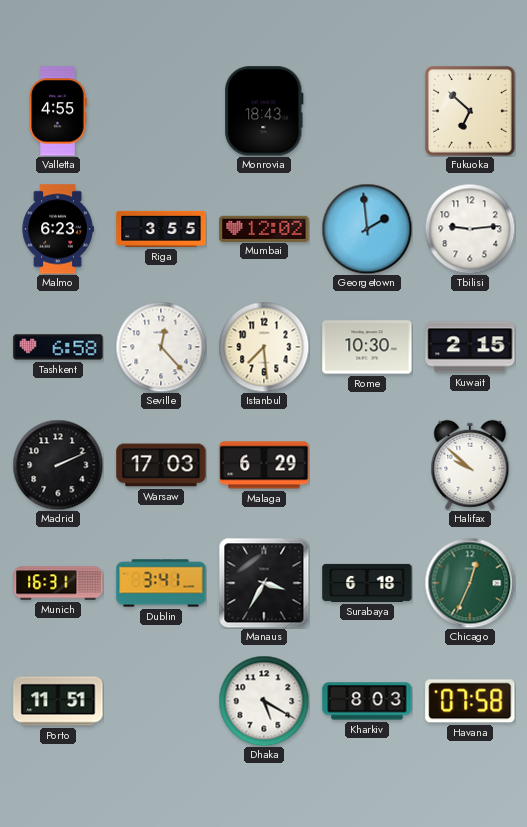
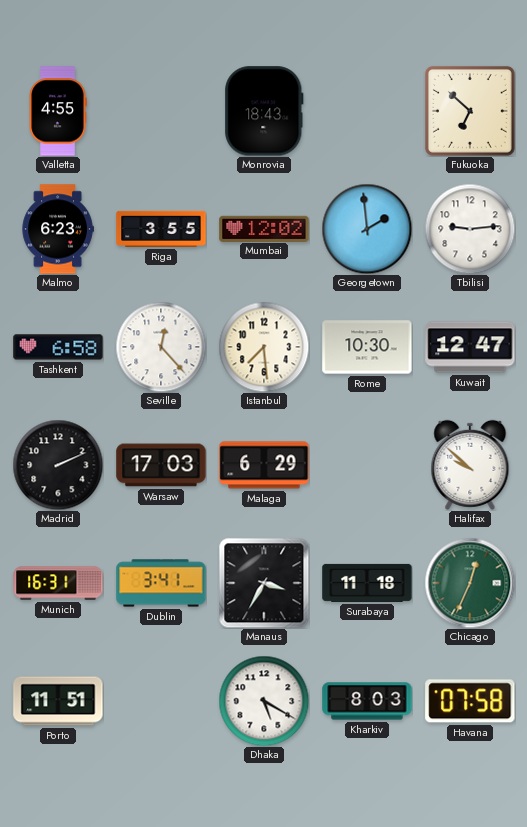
Kuwait: 2:15 -> 12:47
Surabaya: 6:18 -> 11:18
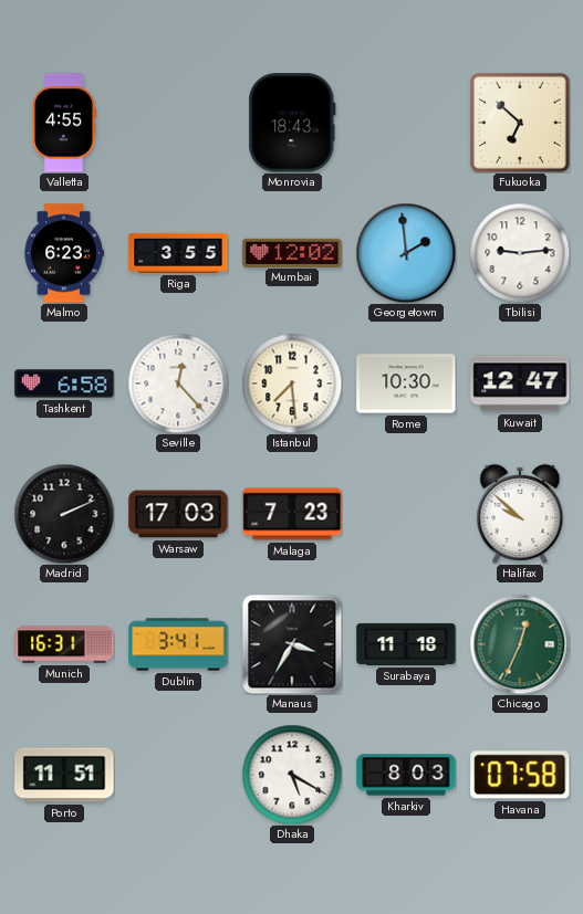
Malaga: 6:29 -> 7:23
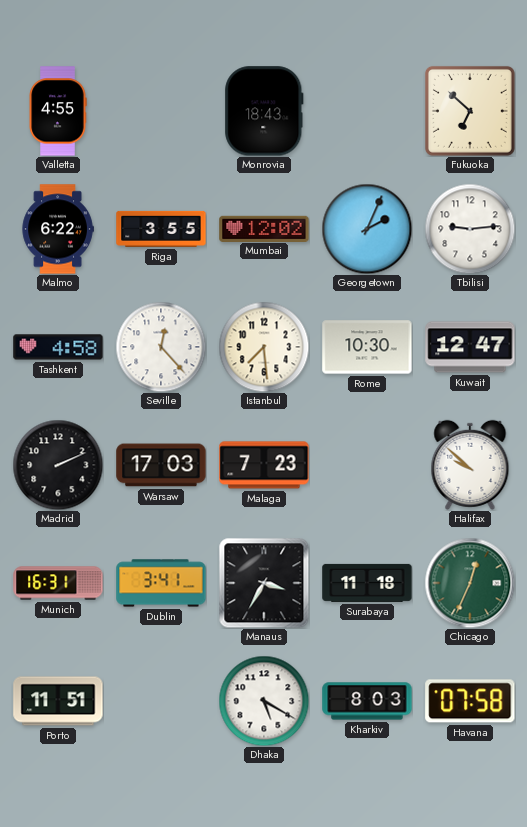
Malmo: 6:23 -> 6:22
Georgetown: 1:59 -> 2:04
Tashkent: 6:58 -> 4:58
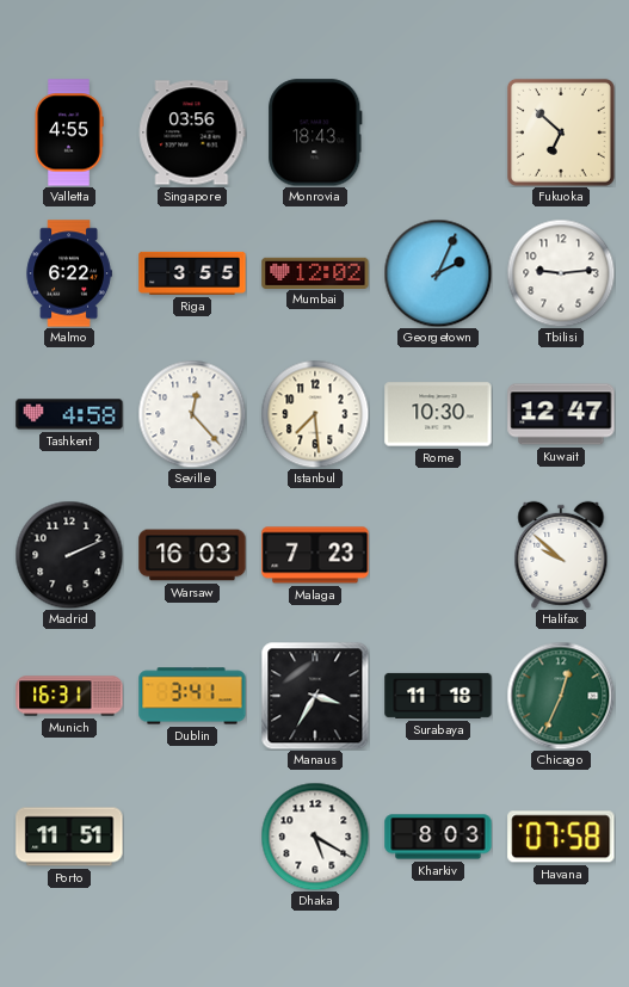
Singapore: none -> 03:56
Warsaw: 17:03 -> 16:03
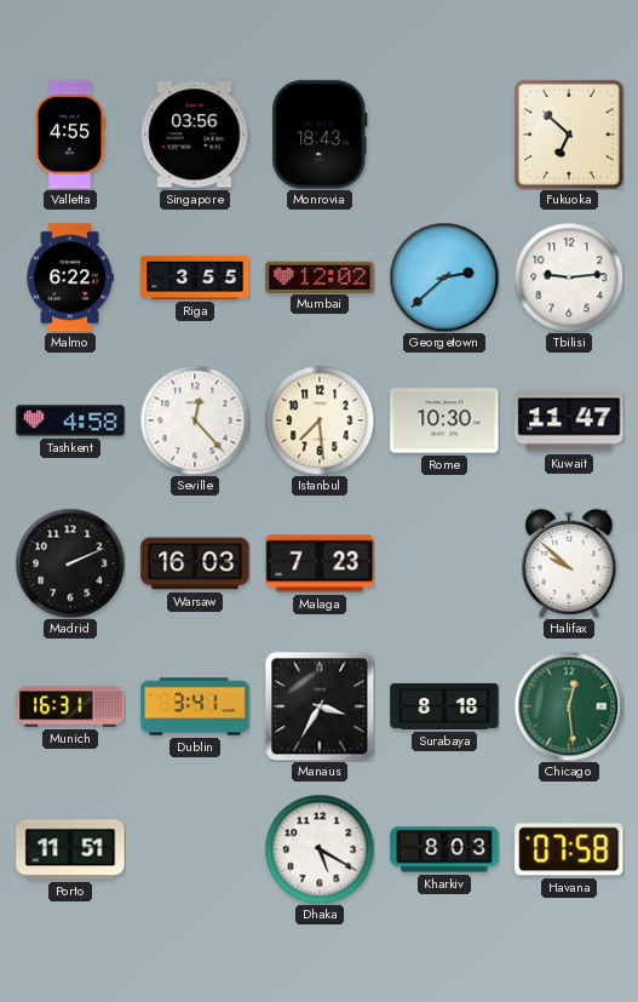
Georgetown: 2:04 -> 2:38
Kuwait: 12:47 -> 11:47
Surabaya: 11:18 -> 8:18
Chicago: 12:34 -> 12:29
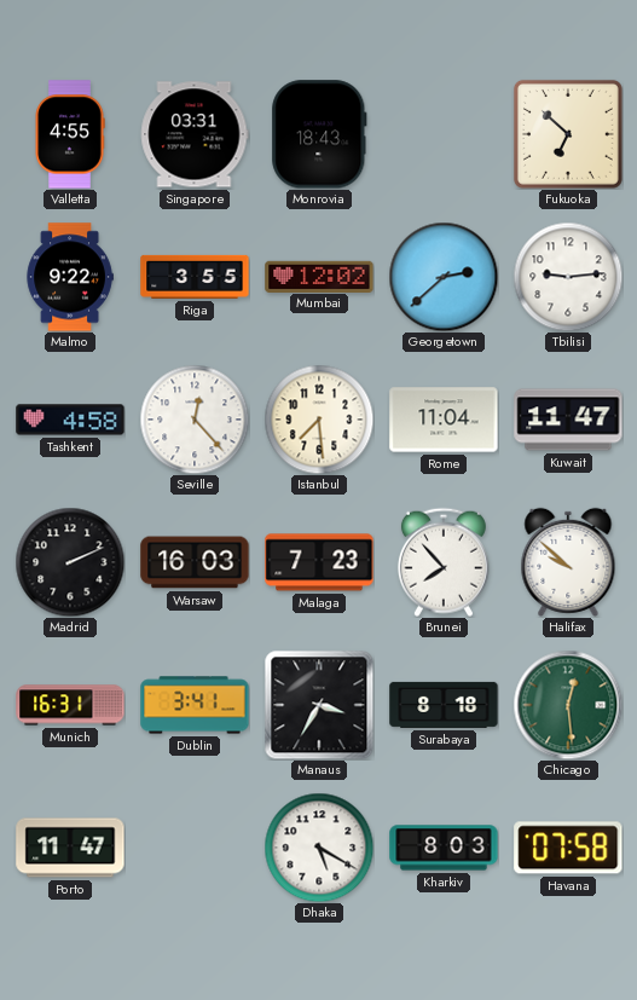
Singapore: 03:56 -> 03:31
Malmo: 6:22 -> 9:22
Rome: 10:30 -> 11:04
Brunei: none -> 7:53
Porto: 11:51 -> 11:47
